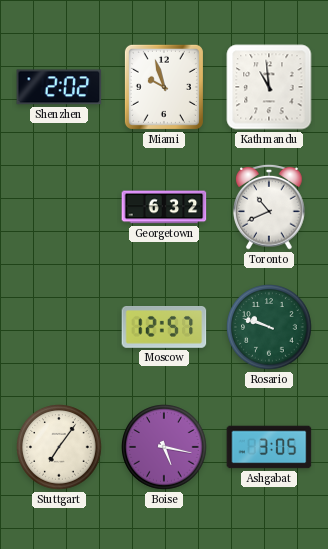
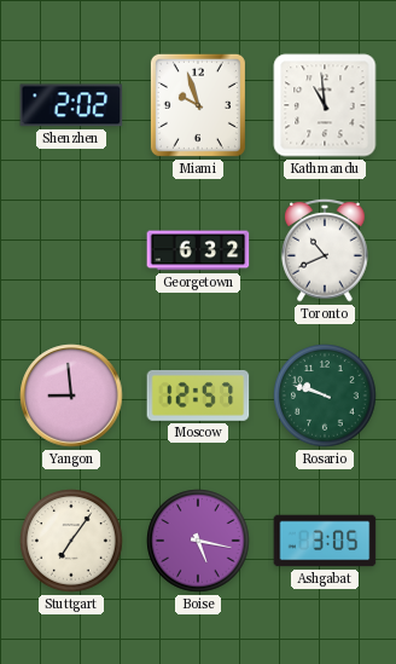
Yangon: none -> 8:59
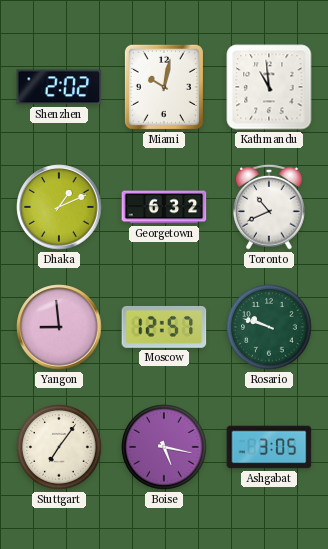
Miami: 9:57 -> 10:02
Dhaka: none -> 1:11
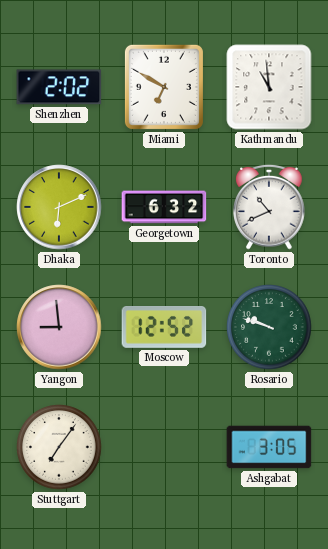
Miami: 10:02 -> 6:50
Dhaka: 1:11 -> 6:11
Moscow: 12:57 -> 12:52
Boise: 5:17 -> none
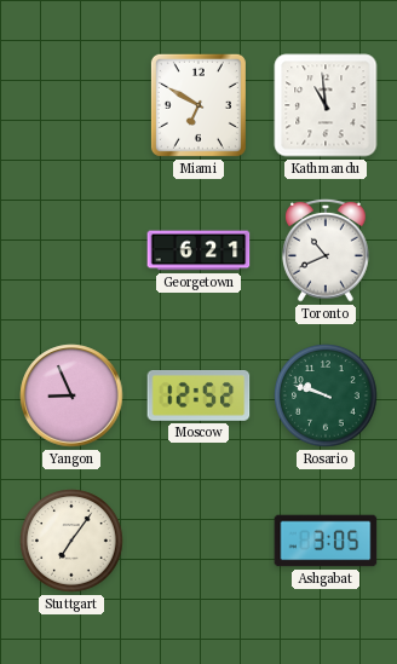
Shenzhen: 2:02 -> none
Dhaka: 6:11 -> none
Georgetown: 6:32 -> 6:21
Yangon: 8:59 -> 8:56
